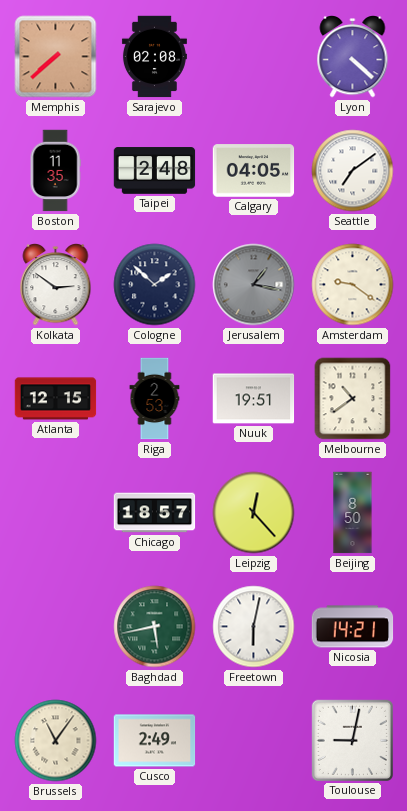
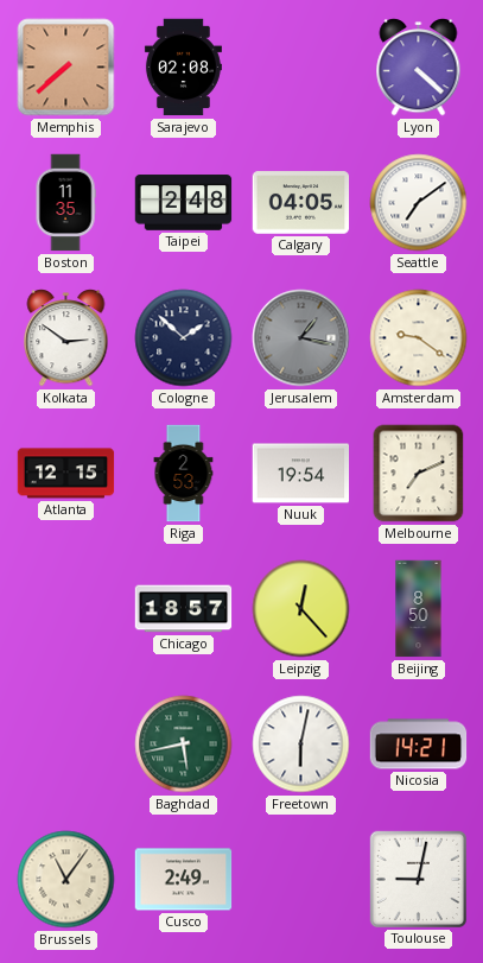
Nuuk: 19:51 -> 19:54
Melbourne: 10:39 -> 7:11
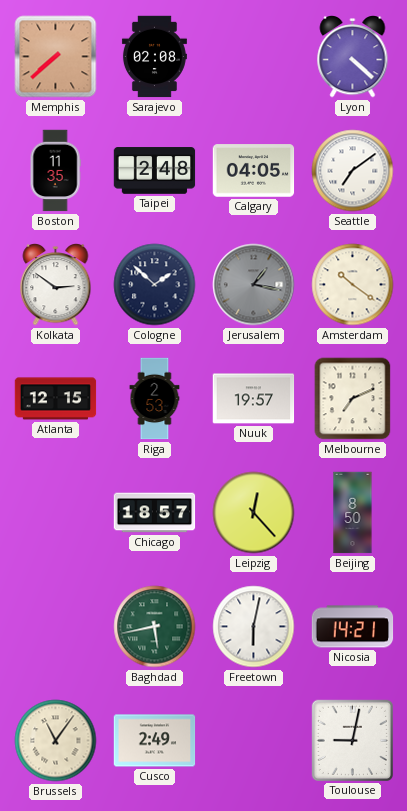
Amsterdam: 9:21 -> 10:21
Nuuk: 19:54 -> 19:57
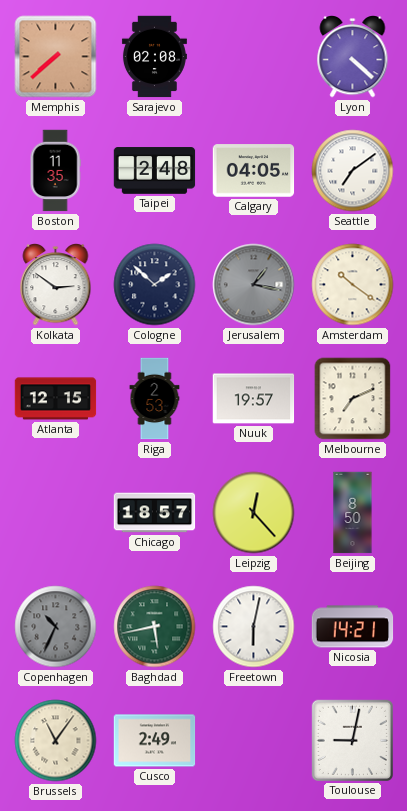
Copenhagen: none -> 10:34
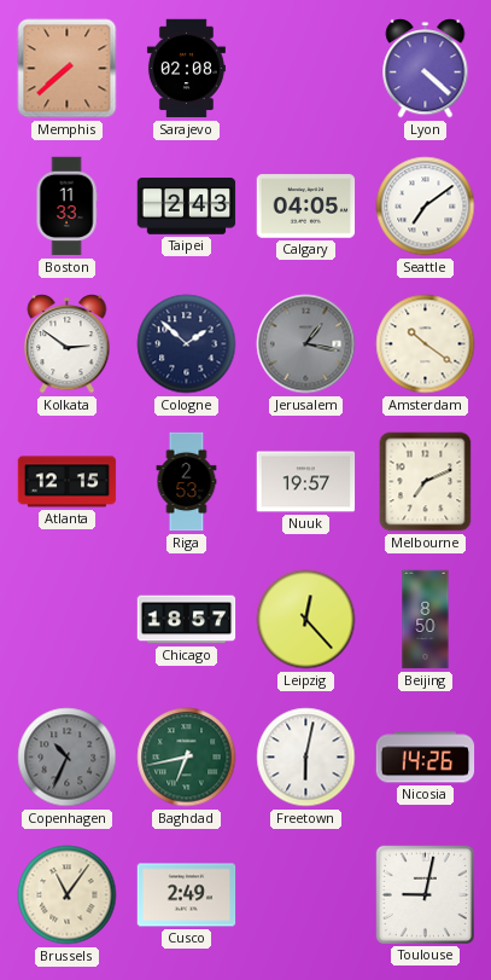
Boston: 11:35 -> 11:33
Taipei: 2:48 -> 2:43
Baghdad: 5:43 -> 6:43
Nicosia: 14:21 -> 14:26
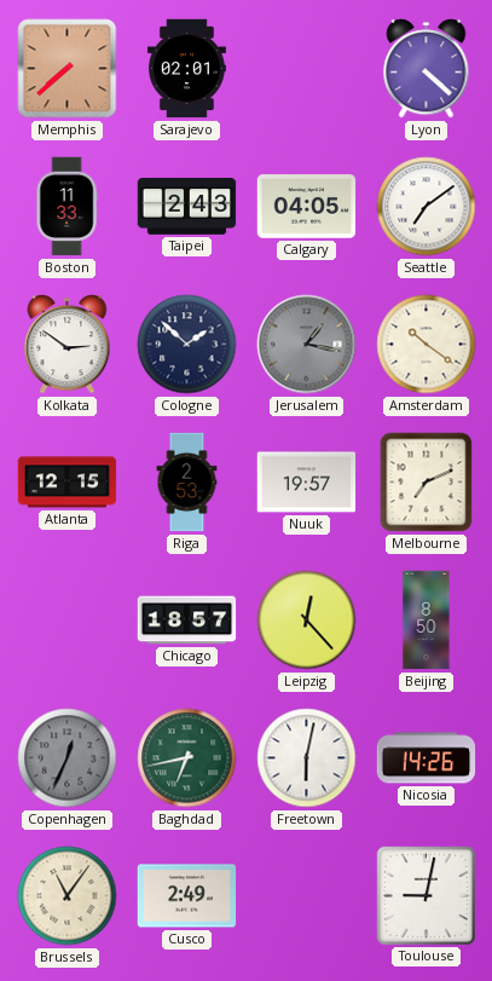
Sarajevo: 02:08 -> 02:01
Copenhagen: 10:34 -> 12:34
